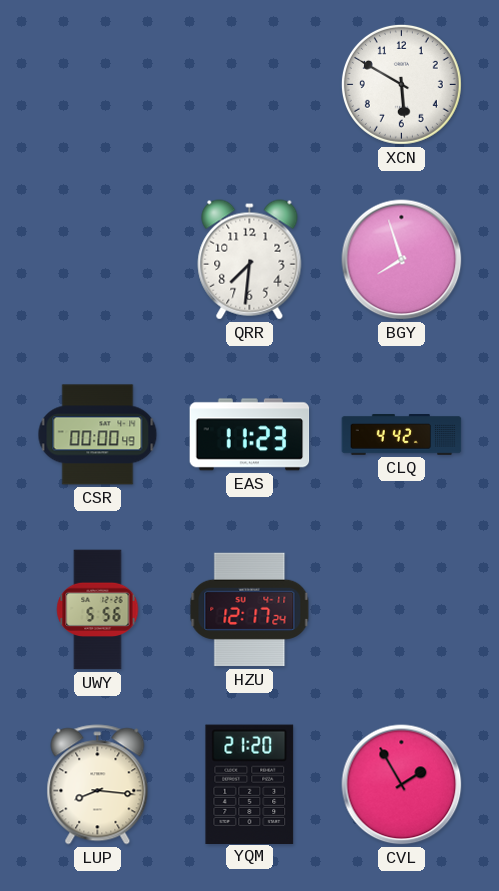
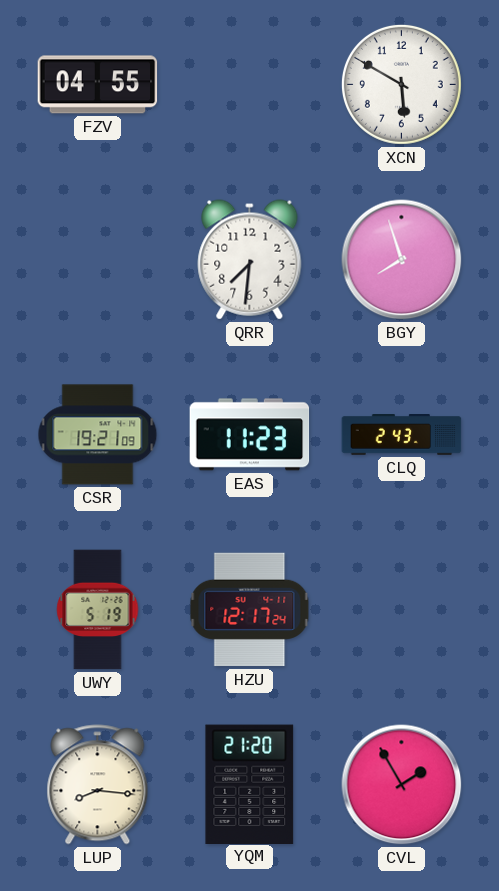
FZV: none -> 04:55
CSR: 00:00 -> 19:21
CLQ: 4:42 -> 2:43
UWY: 5:56 -> 5:19
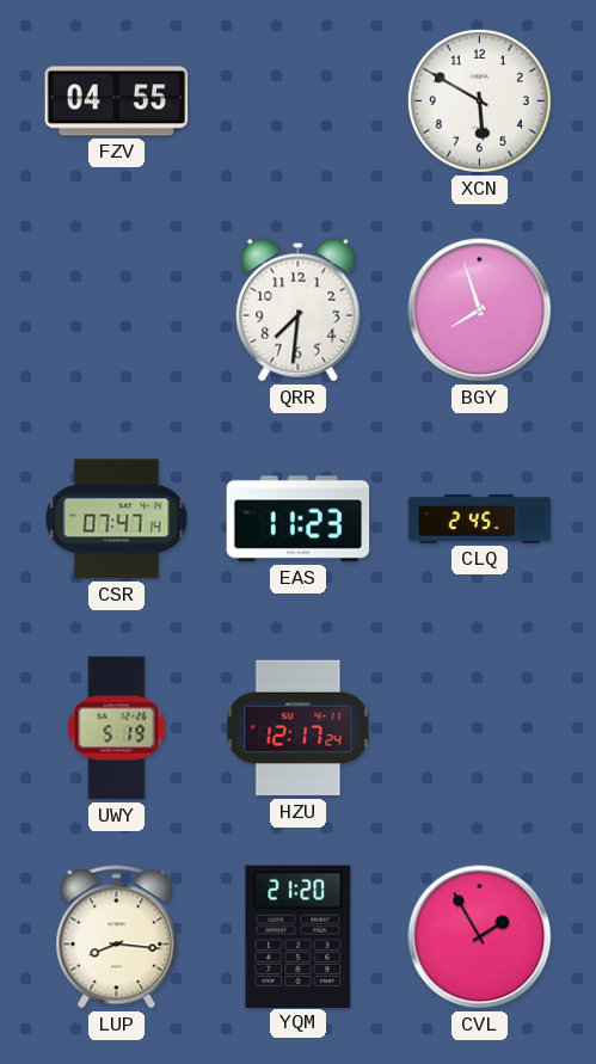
CSR: 19:21 -> 07:47
CLQ: 2:43 -> 2:45
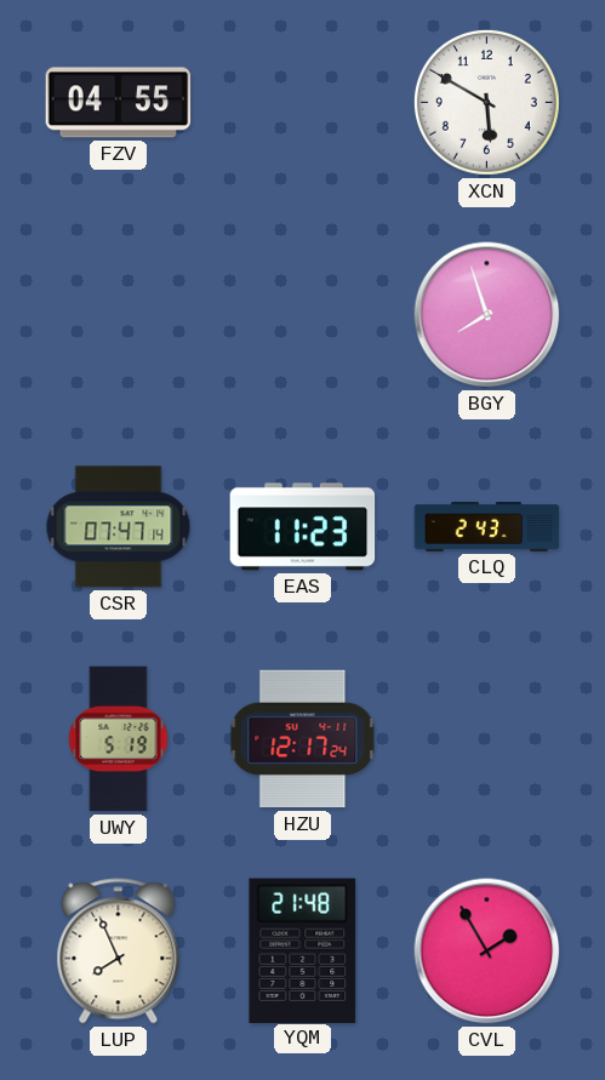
QRR: 7:31 -> none
CLQ: 2:45 -> 2:43
LUP: 8:16 -> 7:56
YQM: 21:20 -> 21:48
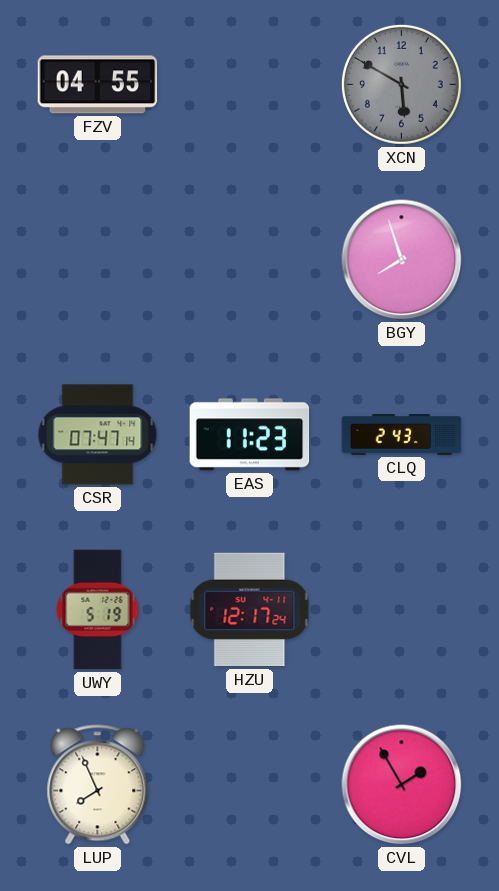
XCN dial: white -> grey
YQM: 21:48 -> none
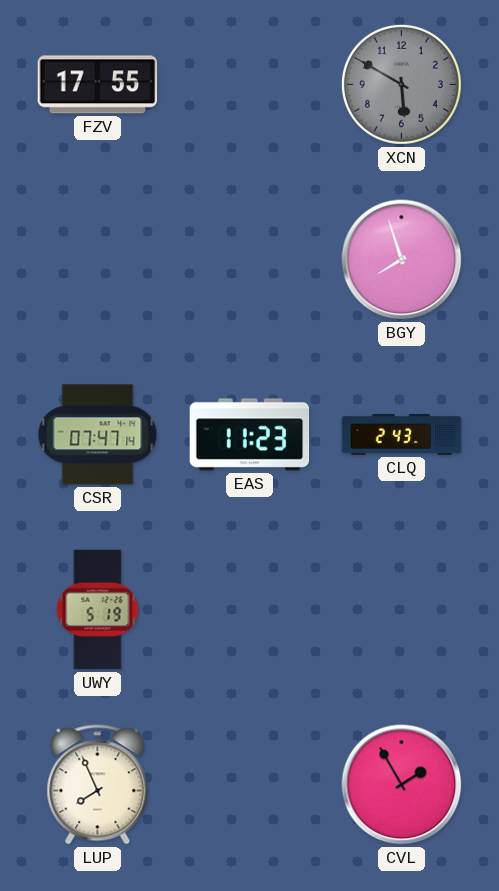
FZV: 04:55 -> 17:55
HZU: 12:17 -> none
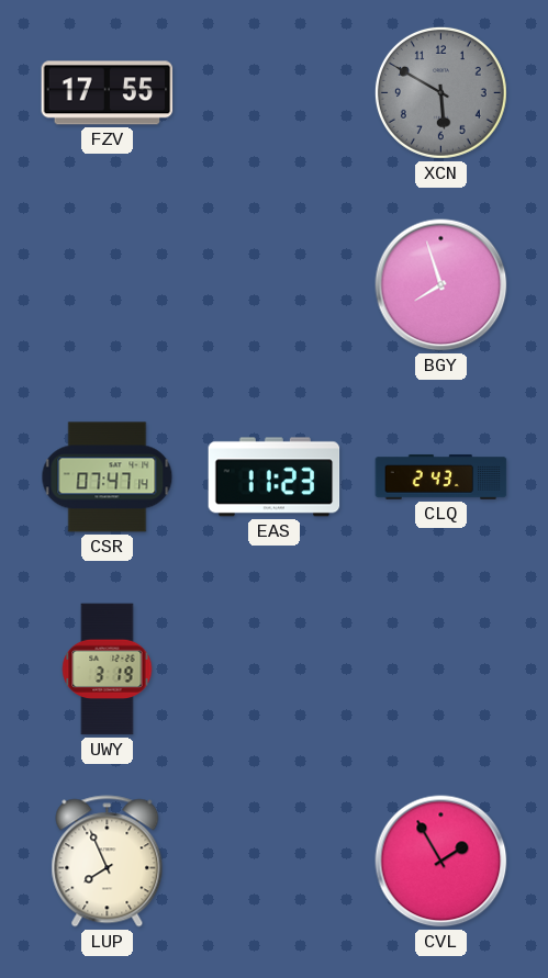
UWY: 5:19 -> 3:19
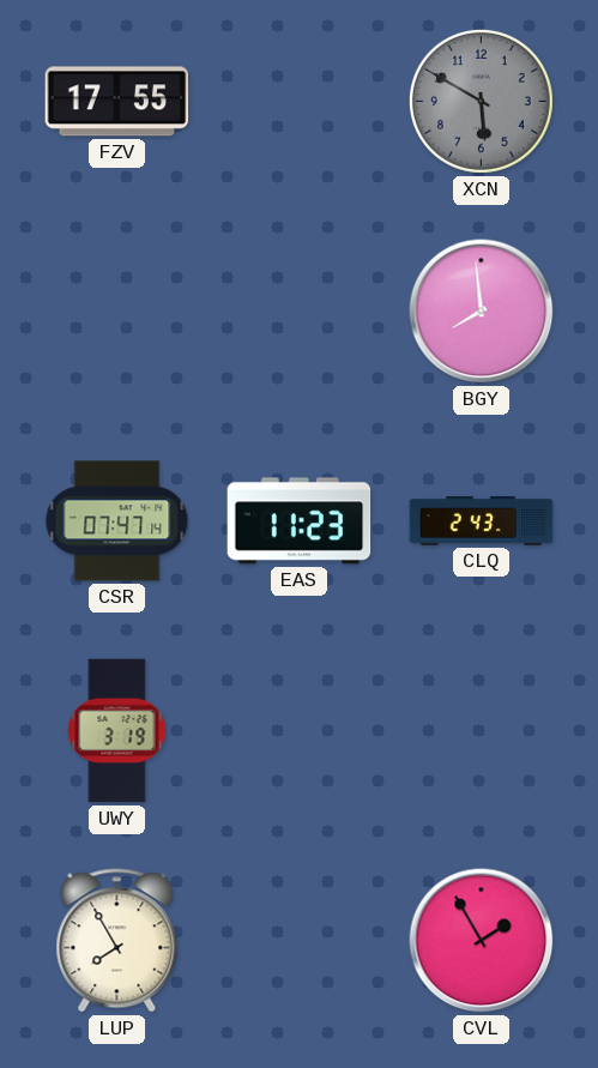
BGY: 7:57 -> 7:59
LUP: 7:56 -> 7:55
